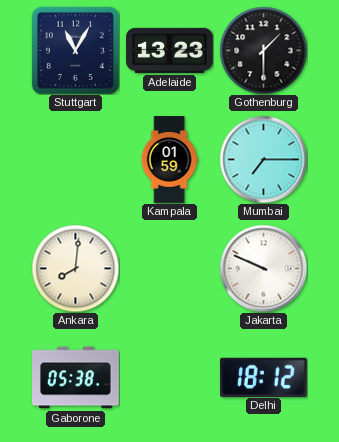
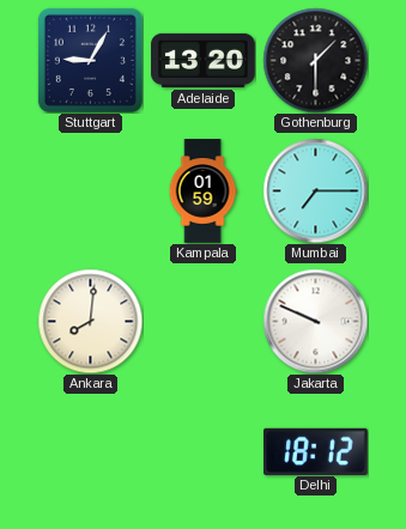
Stuttgart: 11:05 -> 9:05
Adelaide: 13:23 -> 13:20
Gaborone: 05:38 -> none
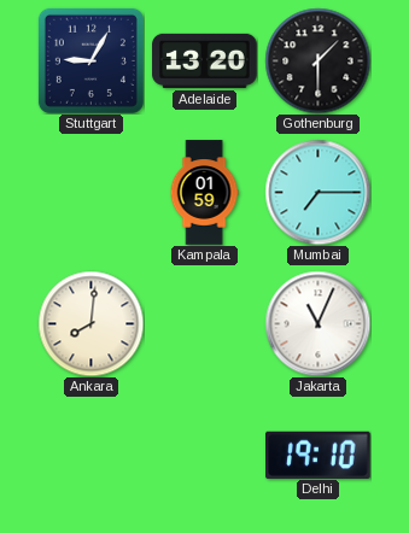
Jakarta: 9:49 -> 11:04
Delhi: 18:12 -> 19:10
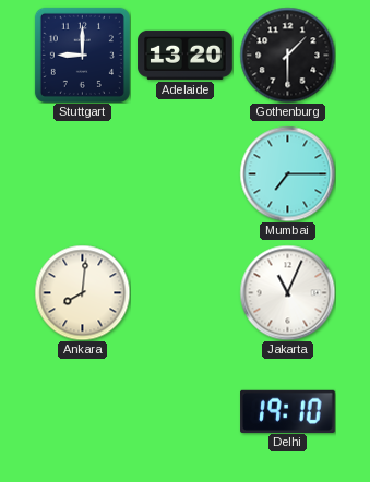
Stuttgart: 9:05 -> 9:00
Kampala: 01:59 -> none
